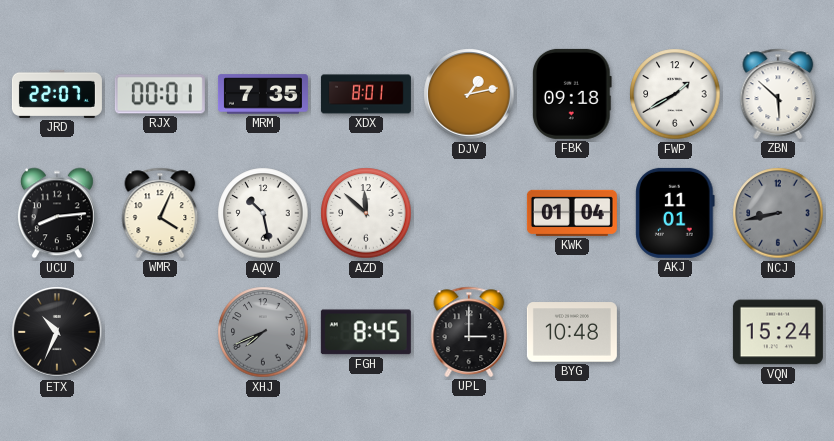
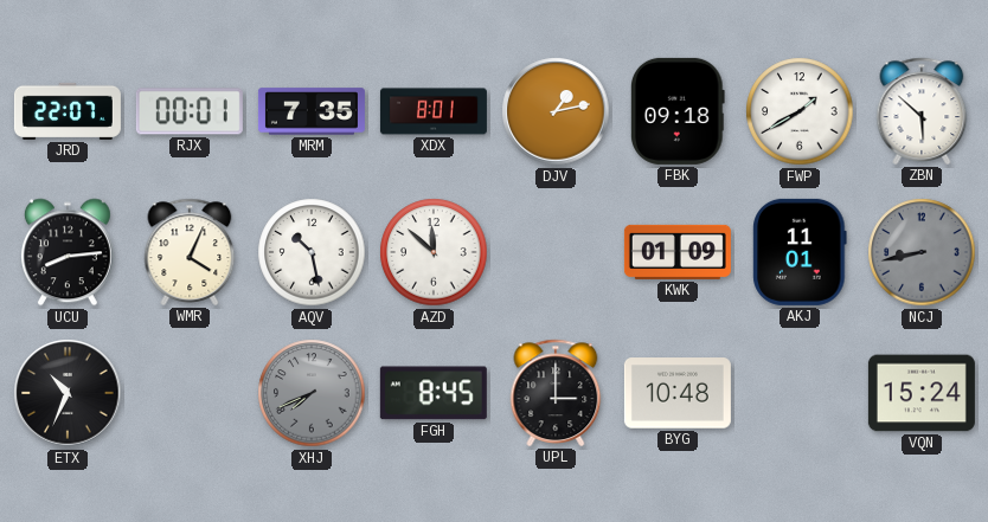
KWK: 01:04 -> 01:09
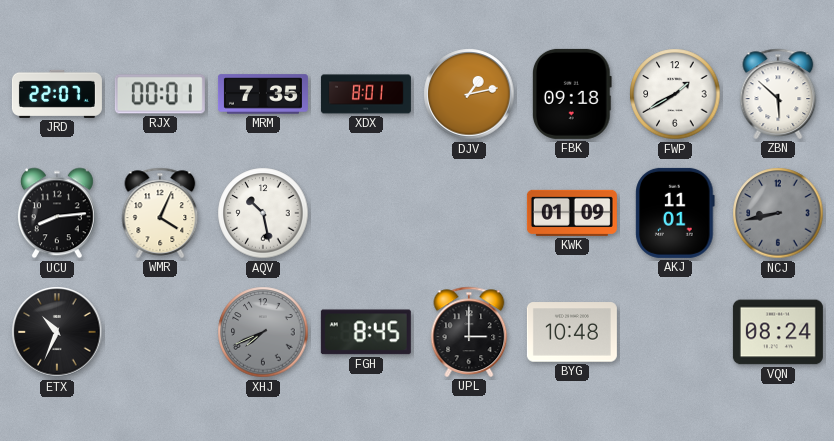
AZD: 11:52 -> none
VQN: 15:24 -> 08:24
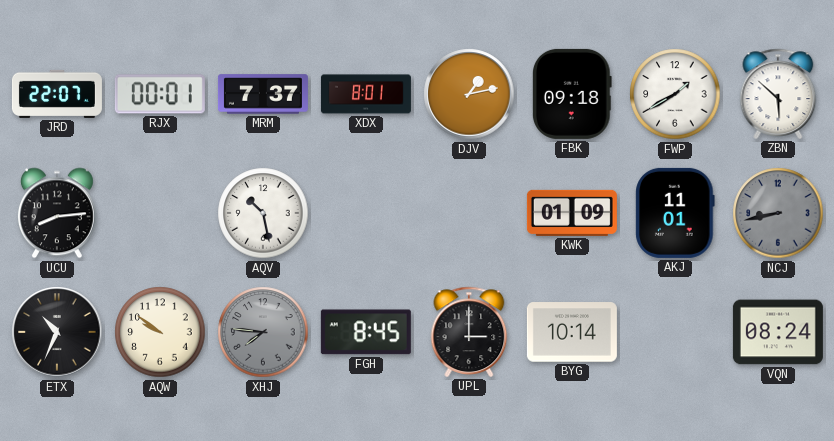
MRM: 7:35 -> 7:37
WMR: 4:04 -> none
AQW: none -> 9:51
XHJ: 7:41 -> 7:46
BYG: 10:48 -> 10:14
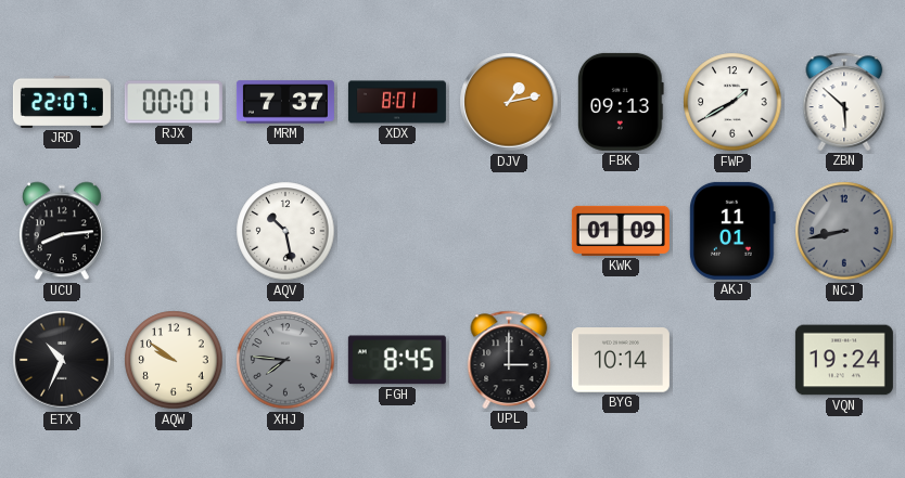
FBK: 09:18 -> 09:13
VQN: 08:24 -> 19:24
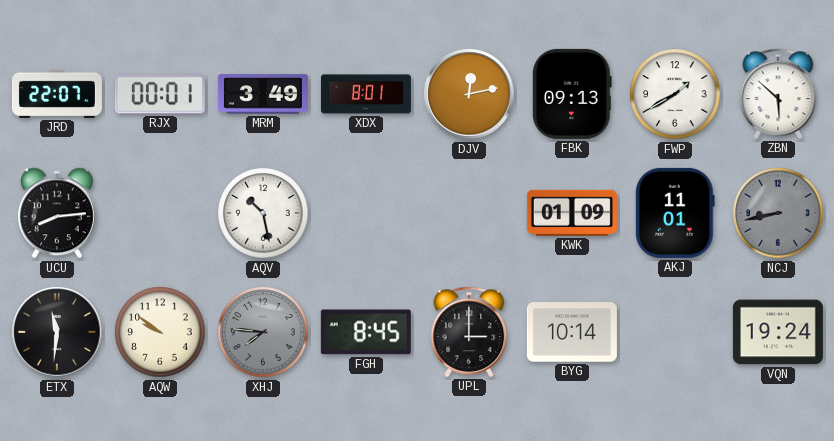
MRM: 7:37 -> 3:49
DJV: 1:13 -> 12:13
ETX: 10:34 -> 11:31
